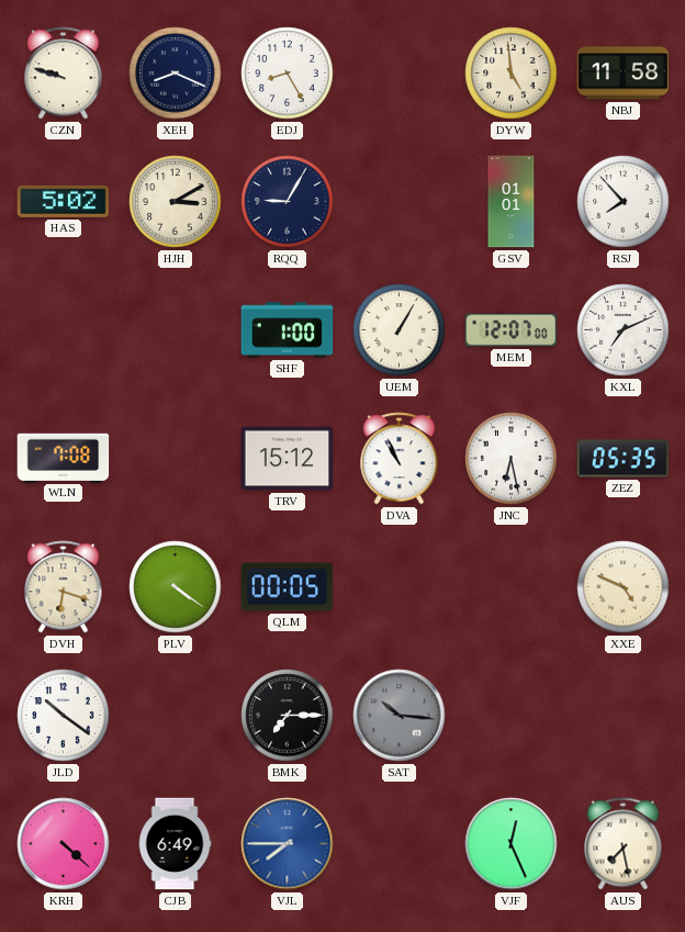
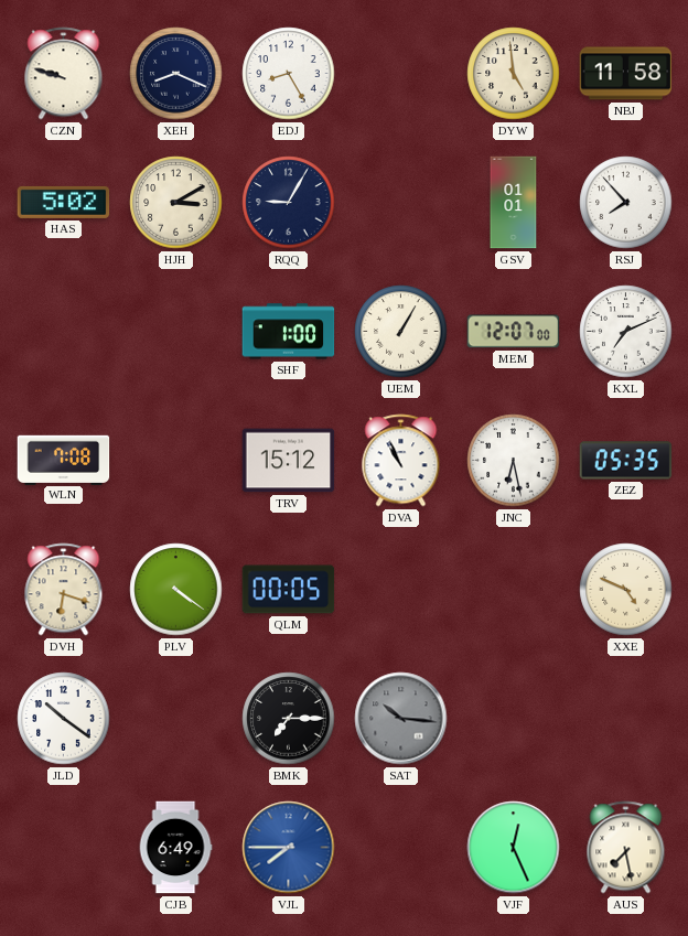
KRH: 4:22 -> none
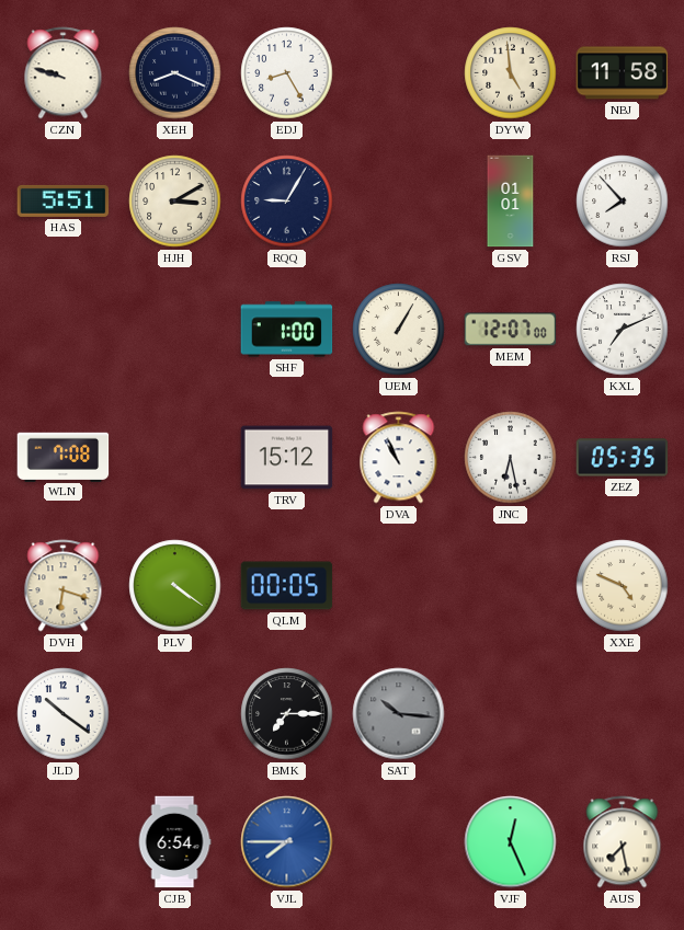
HAS: 5:02 -> 5:51
CJB: 6:49 -> 6:54
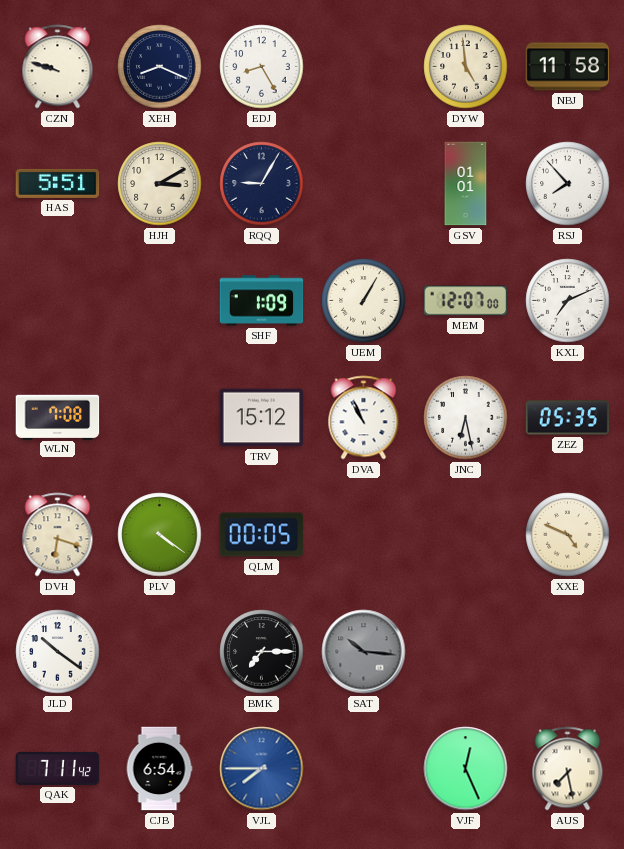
SHF: 1:00 -> 1:09
QAK: none -> 7:11
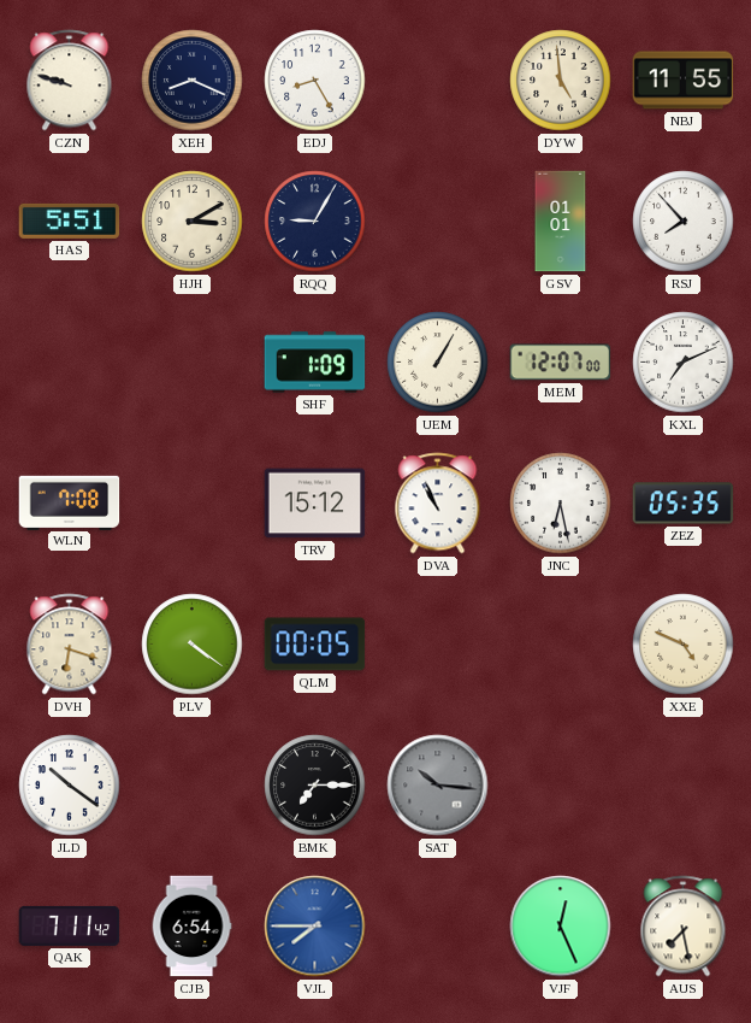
NBJ: 11:58 -> 11:55
